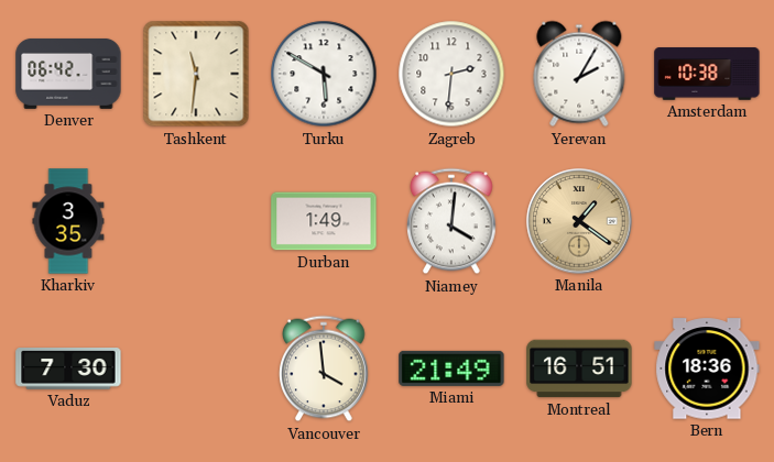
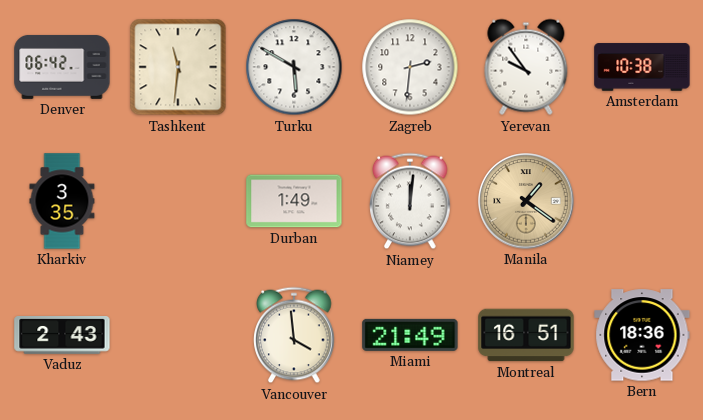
Yerevan: 2:05 -> 9:54
Niamey: 4:01 -> 12:01
Vaduz: 7:30 -> 2:43
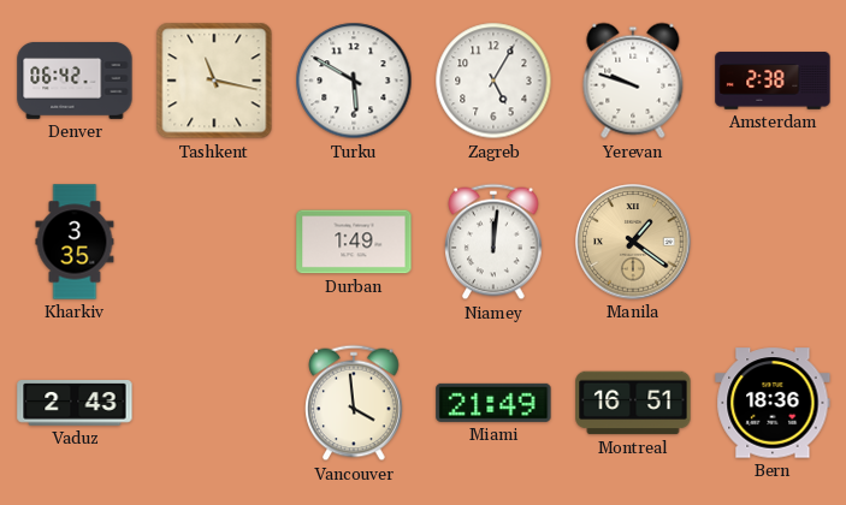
Tashkent: 11:31 -> 11:17
Zagreb: 2:31 -> 5:05
Yerevan: 9:54 -> 9:48
Amsterdam: 10:38 -> 2:38
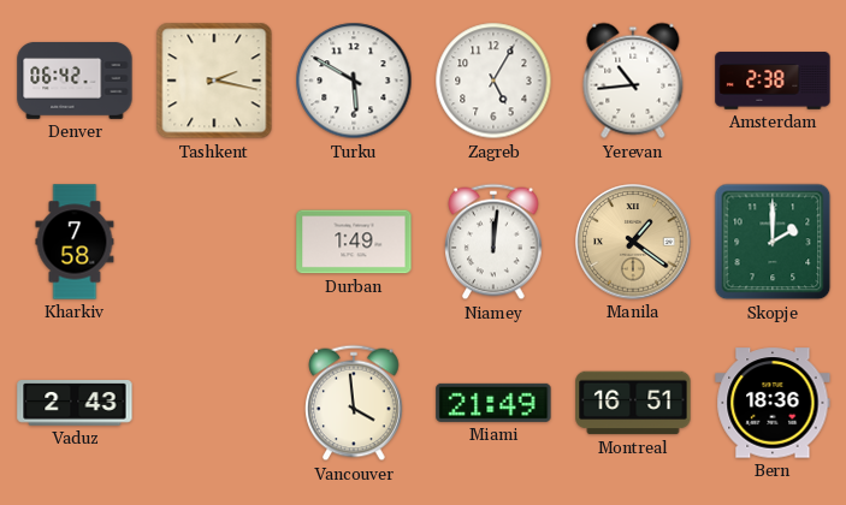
Tashkent: 11:17 -> 2:17
Yerevan: 9:48 -> 10:44
Kharkiv: 3:35 -> 7:58
Skopje: none -> 2:00
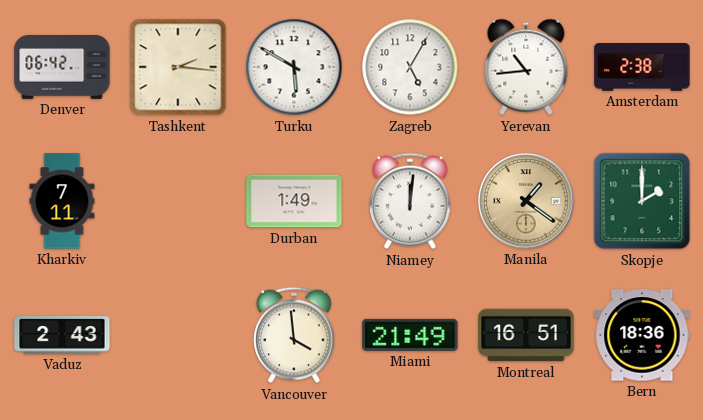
Tashkent: 2:17 -> 2:16
Kharkiv: 7:58 -> 7:11
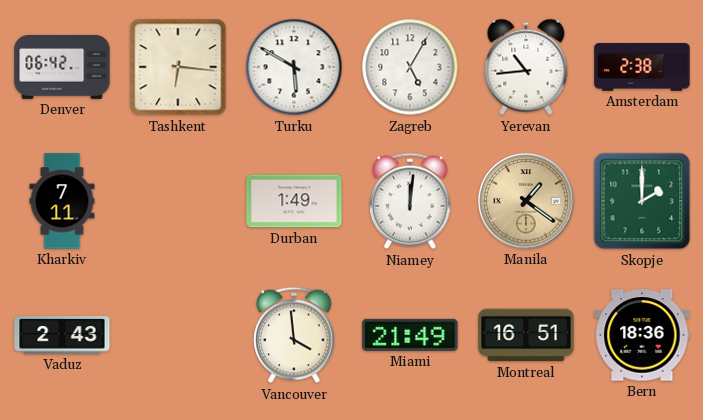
Tashkent: 2:16 -> 6:16
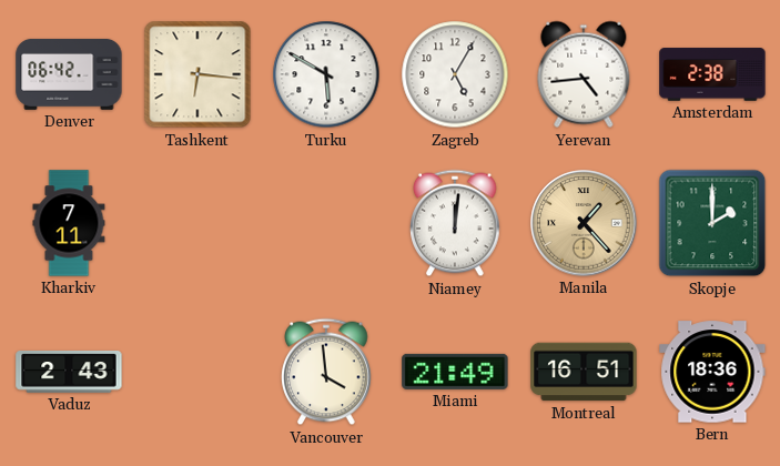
Yerevan: 10:44 -> 4:44
Durban: 1:49 -> none
Manila: 1:21 -> 1:23
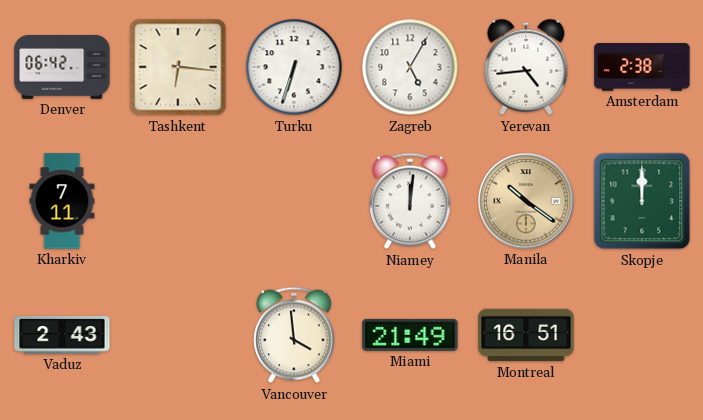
Turku: 5:50 -> 6:33
Manila: 1:23 -> 10:21
Skopje: 2:00 -> 12:00
Bern: 18:36 -> none
